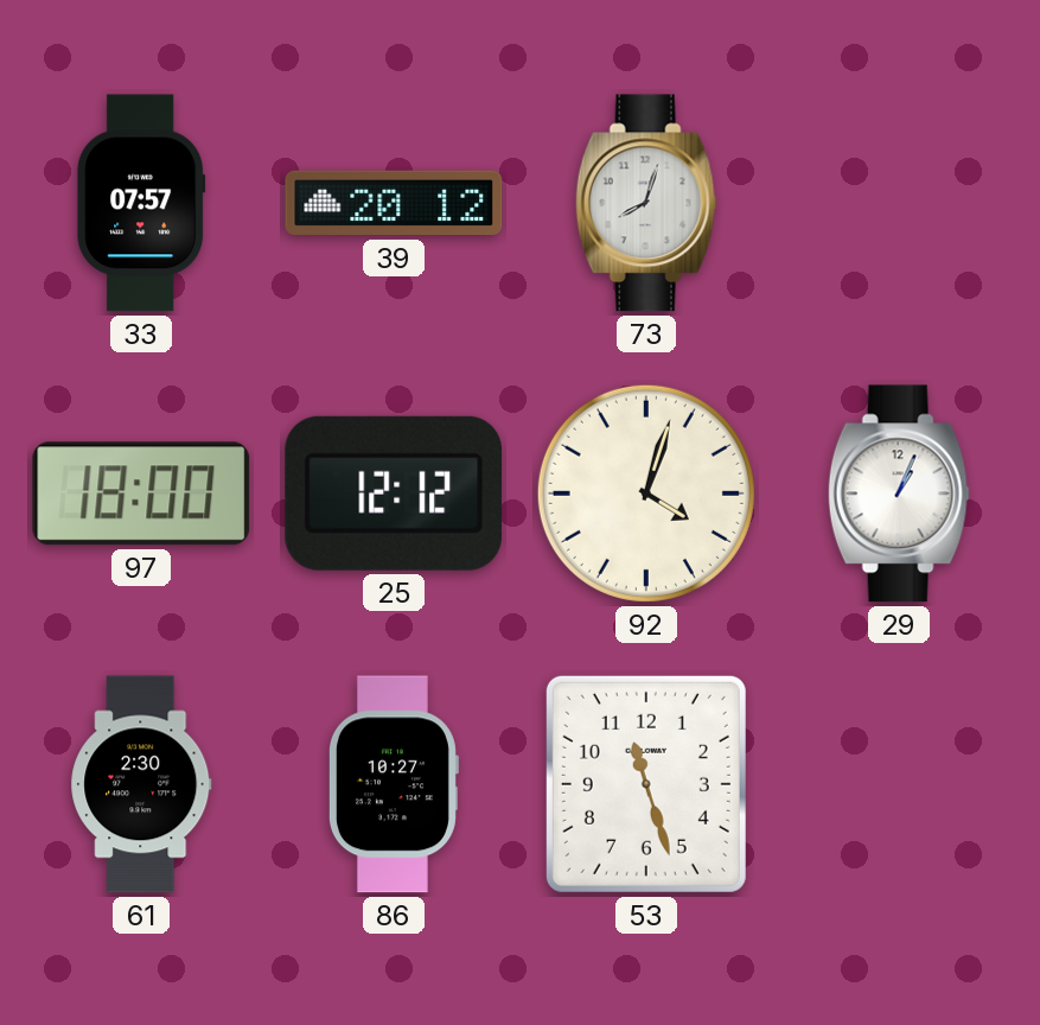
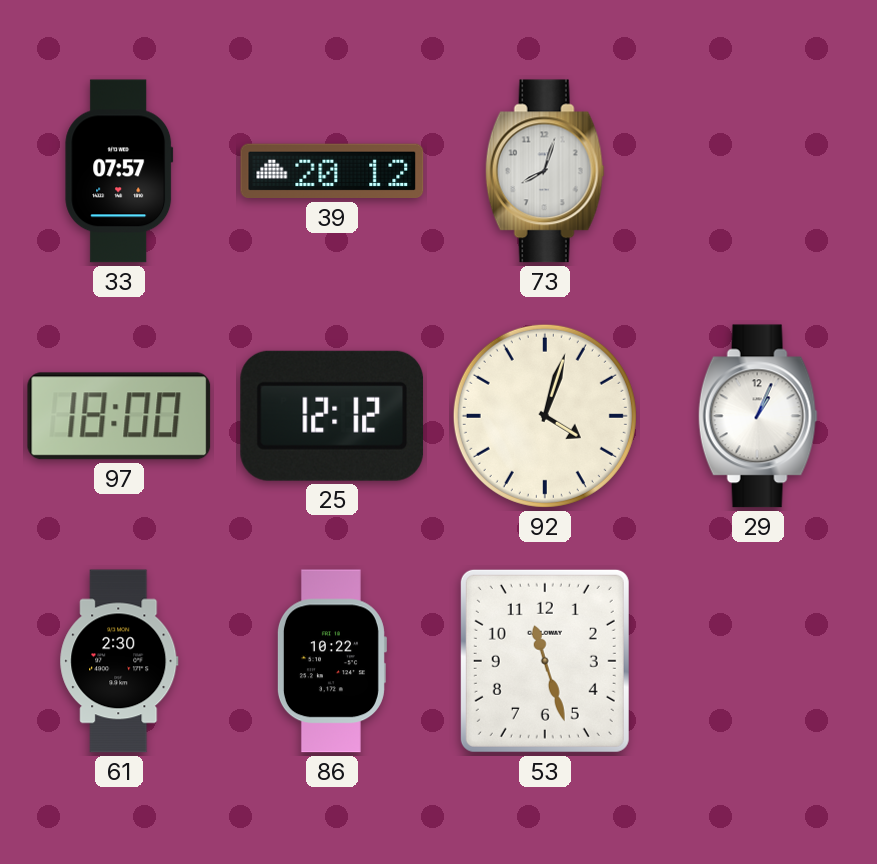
86: 10:27 -> 10:22
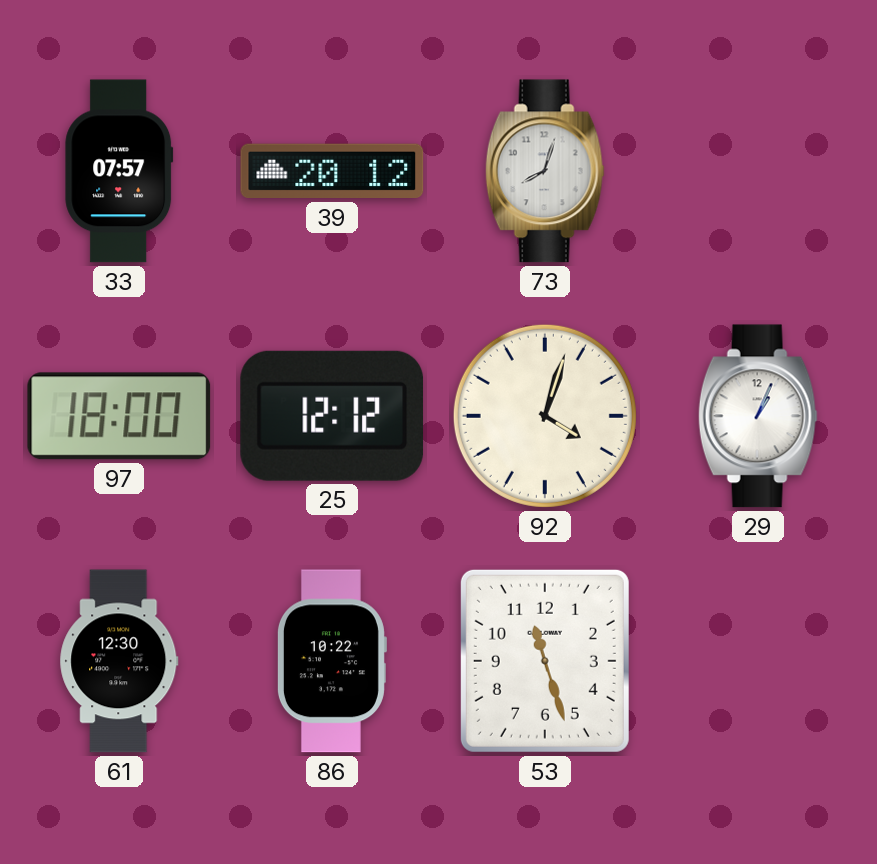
61: 2:30 -> 12:30
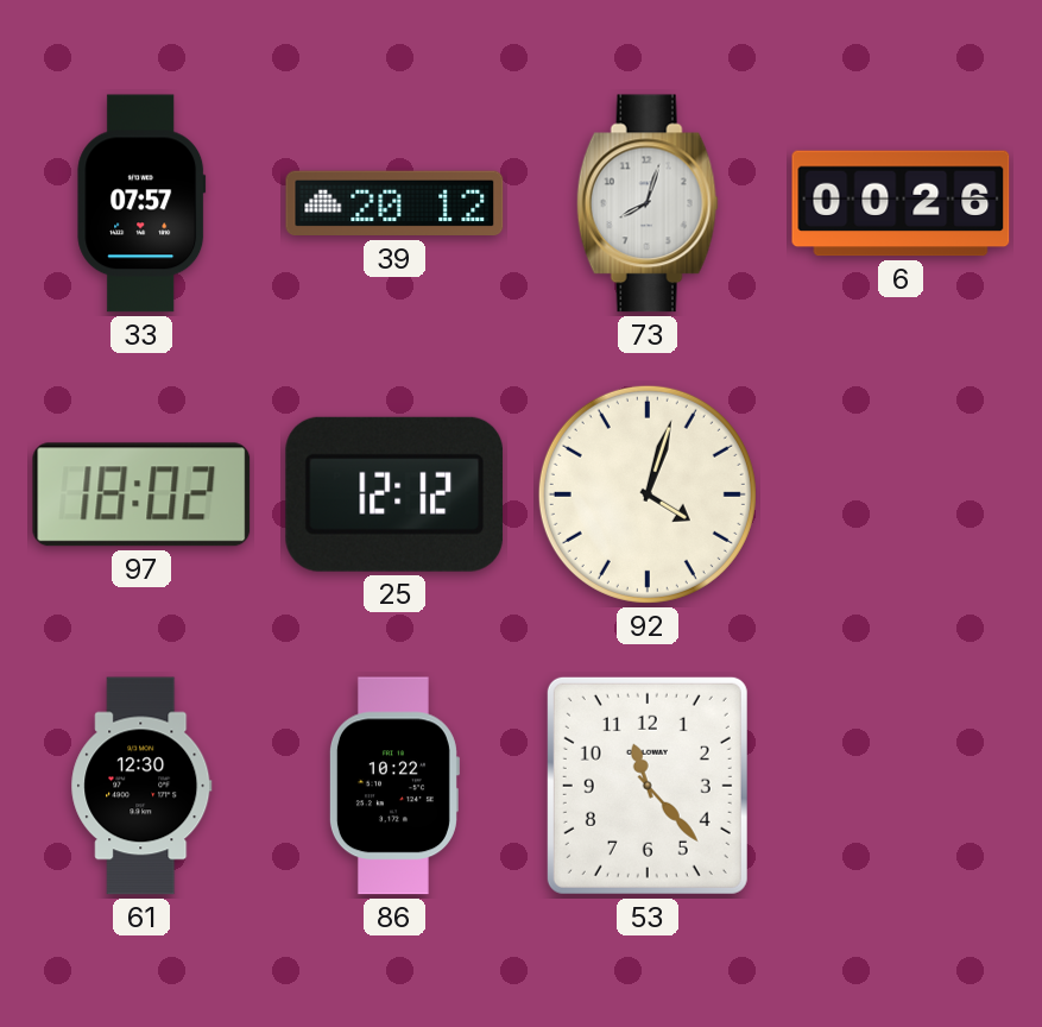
6: none -> 00:26
97: 18:00 -> 18:02
29: 1:04 -> none
53: 11:27 -> 11:23
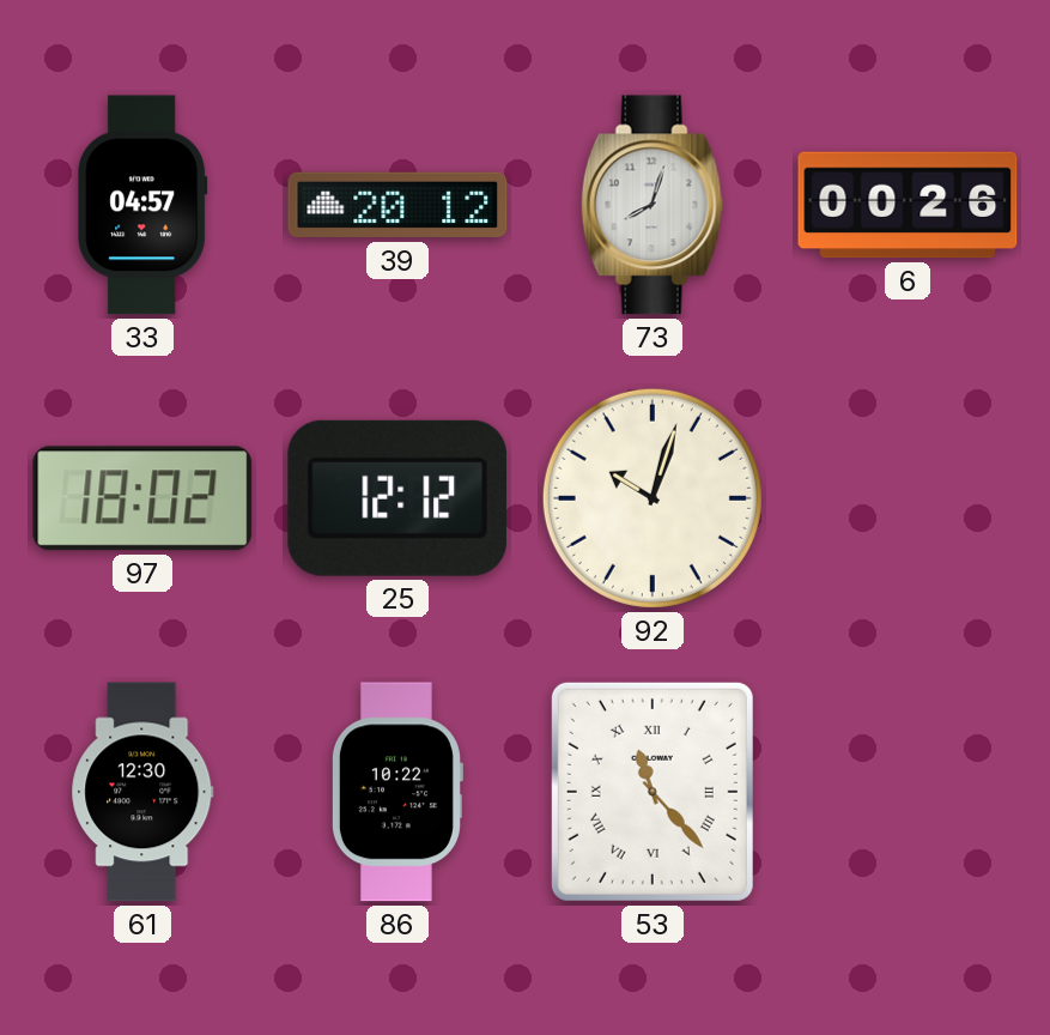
33: 07:57 -> 04:57
92: 4:03 -> 10:03
53 numerals: Arabic -> Roman
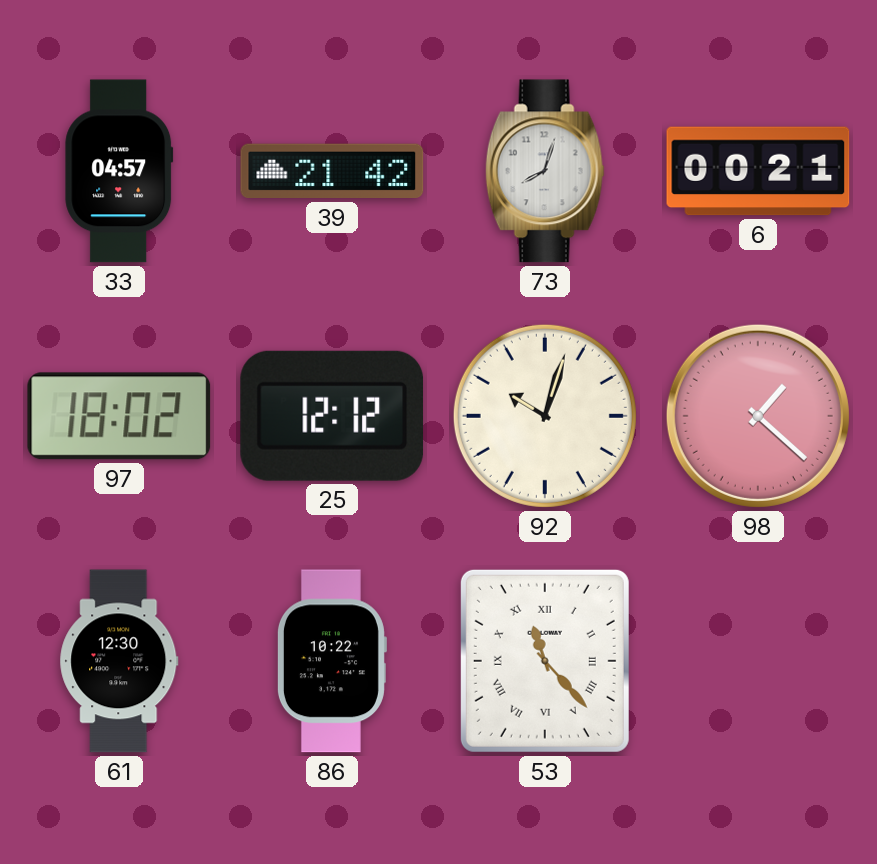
39: 20:12 -> 21:42
6: 00:26 -> 00:21
98: none -> 1:22
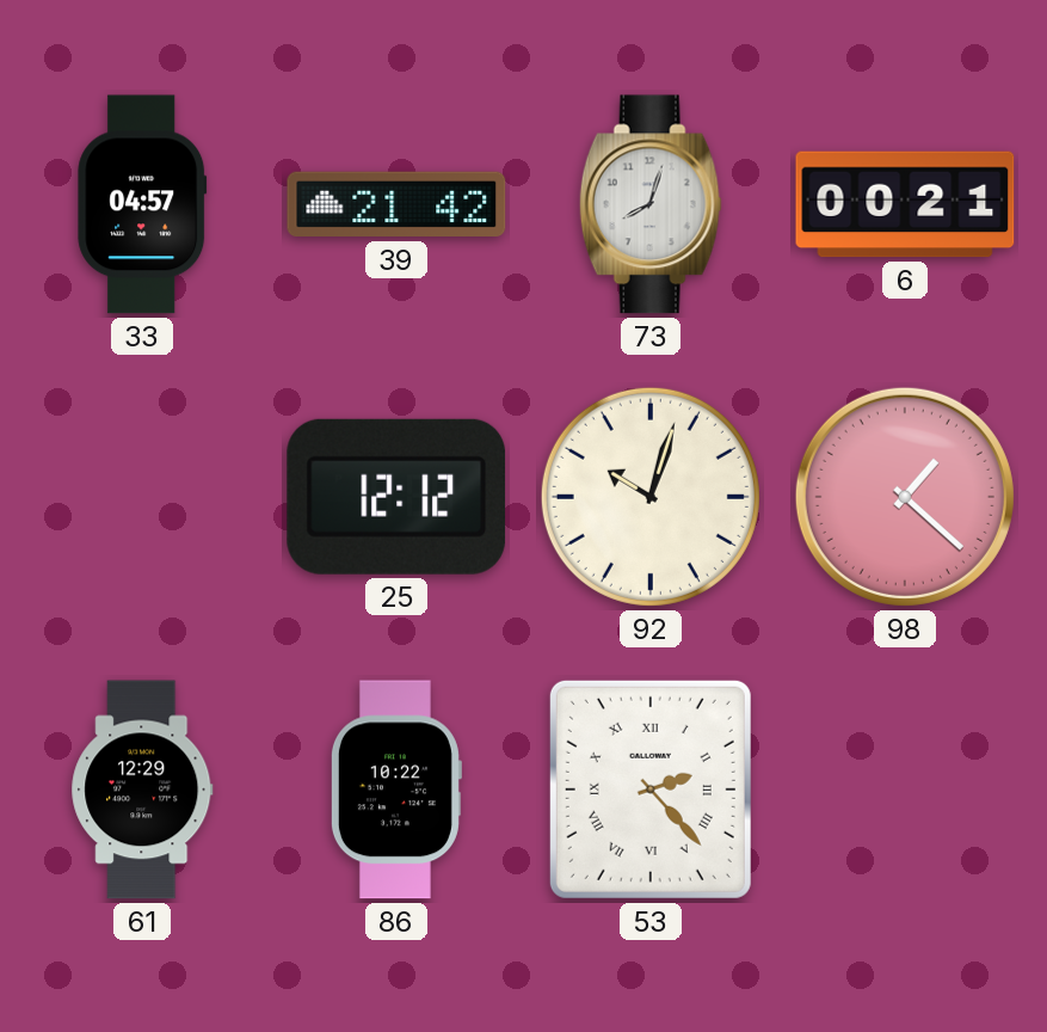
97: 18:02 -> none
61: 12:30 -> 12:29
53: 11:23 -> 2:23
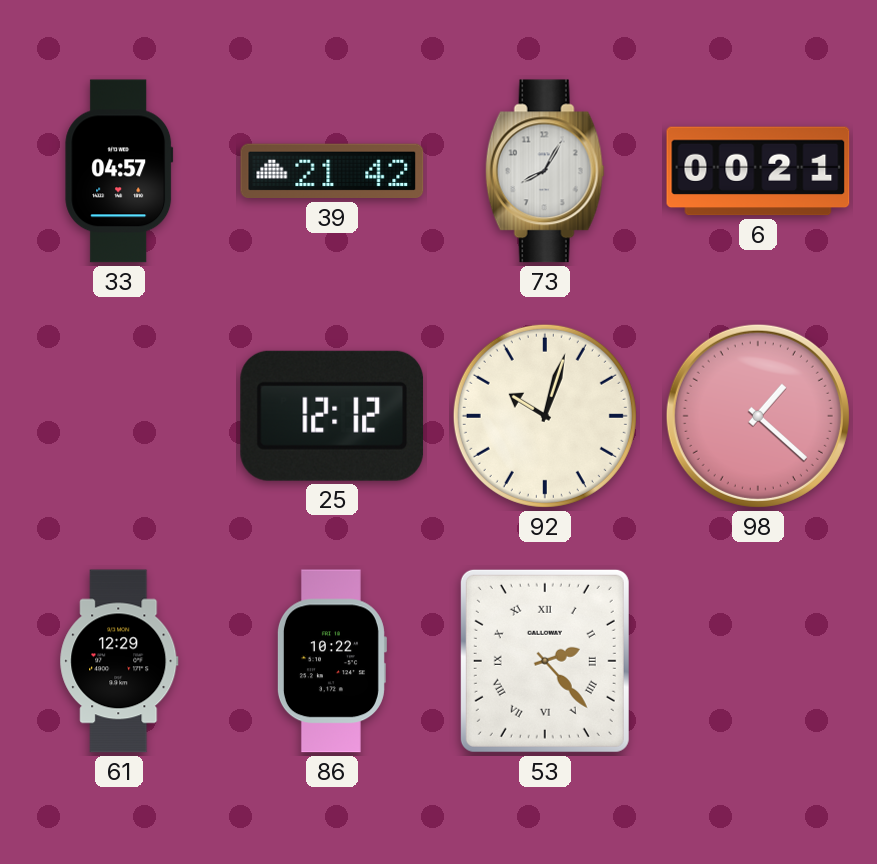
73: 8:03 -> 8:05
